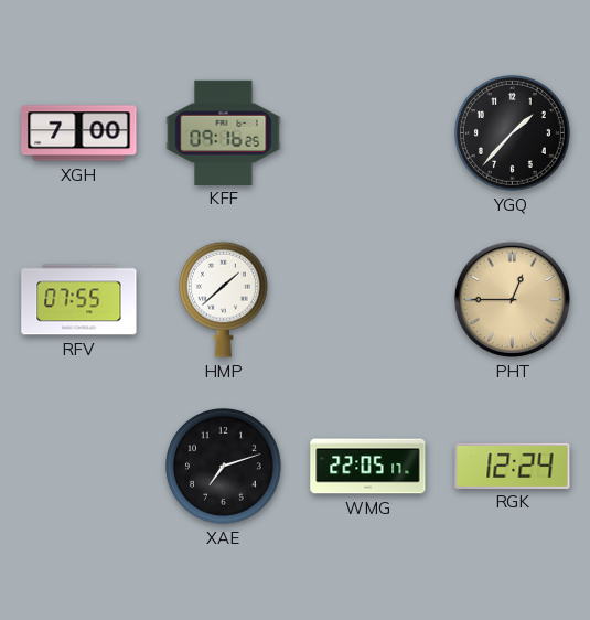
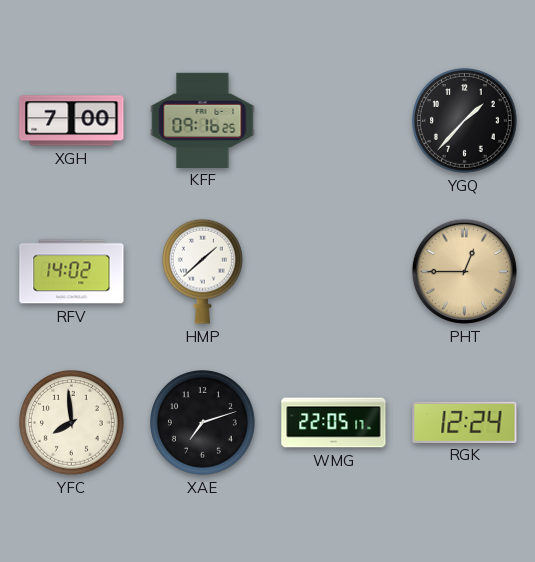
RFV: 07:55 -> 14:02
YFC: none -> 7:59
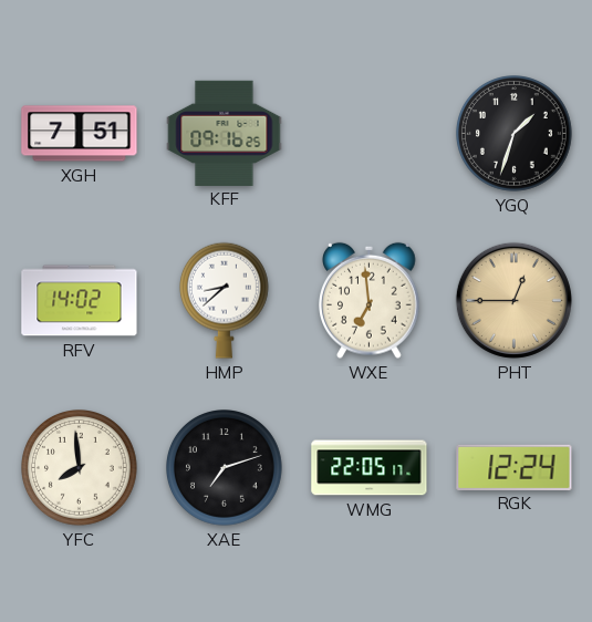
XGH: 7:00 -> 7:51
YGQ: 1:37 -> 1:33
HMP: 1:38 -> 8:38
WXE: none -> 6:59
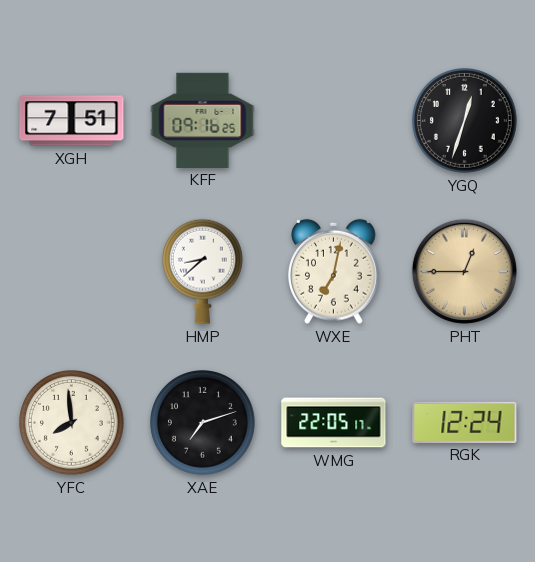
YGQ: 1:33 -> 12:33
RFV: 14:02 -> none
WXE: 6:59 -> 7:02
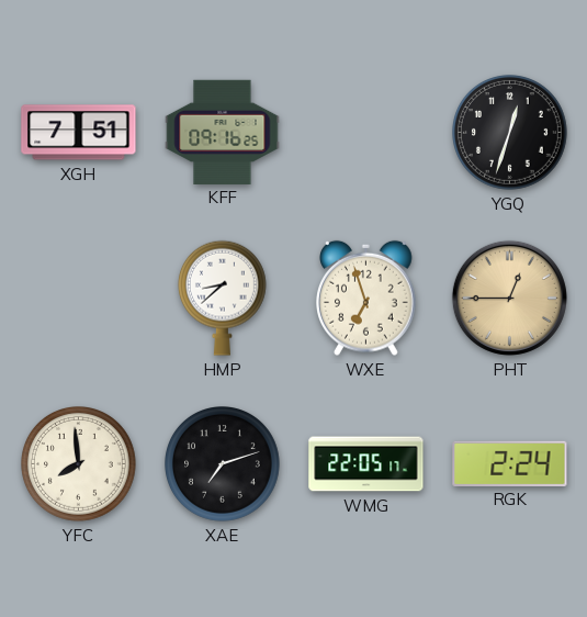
WXE: 7:02 -> 6:57
RGK: 12:24 -> 2:24
